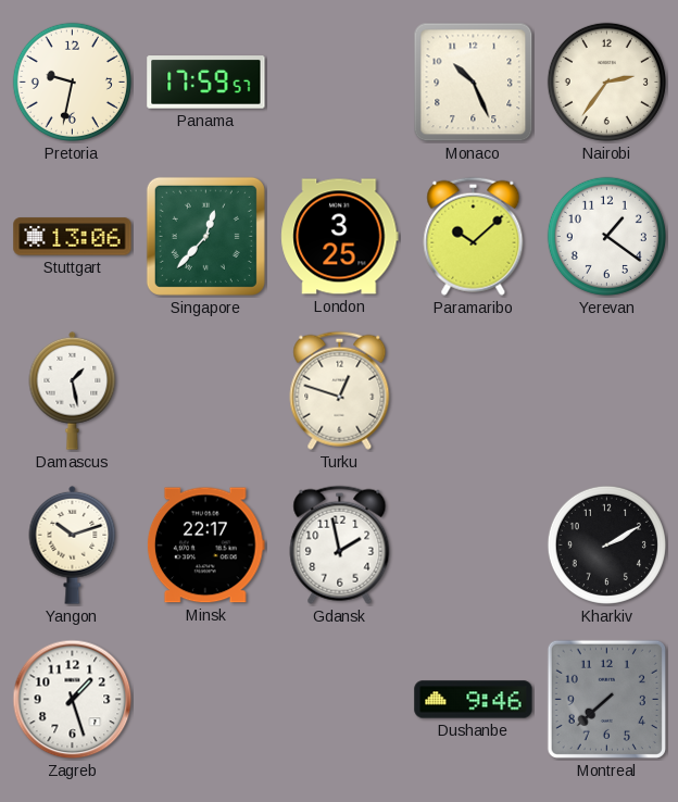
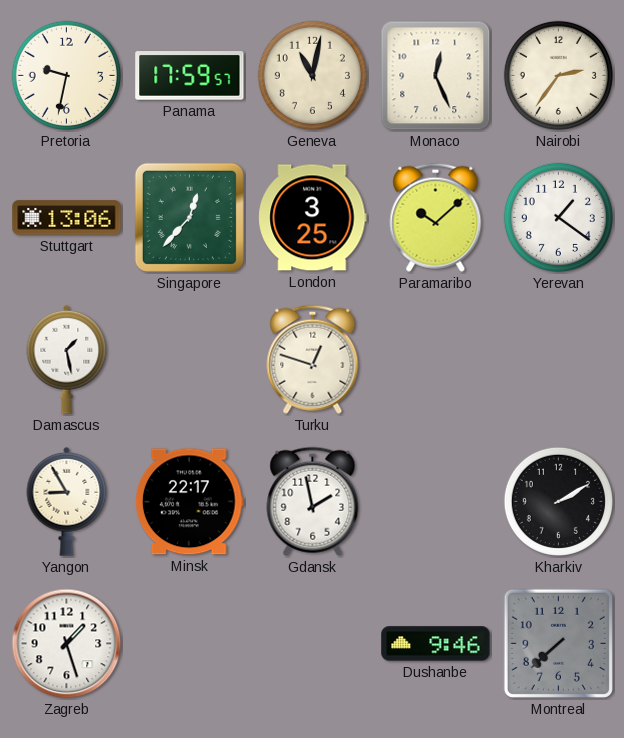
Geneva: none -> 11:02
Monaco: 10:26 -> 12:26
Yangon: 10:12 -> 8:55
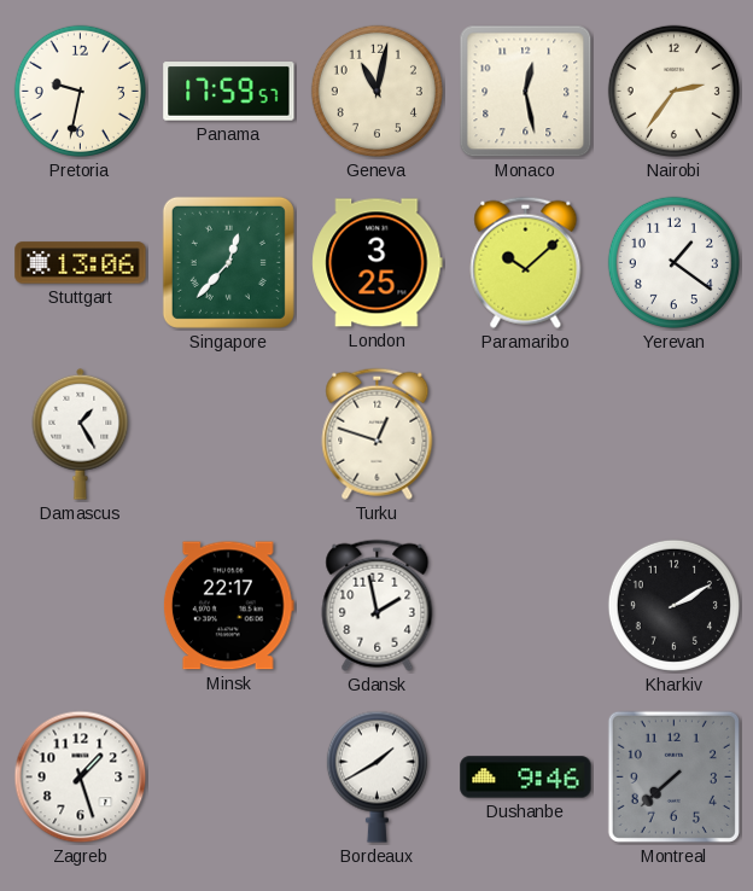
Monaco: 12:26 -> 12:28
Damascus: 1:28 -> 1:25
Yangon: 8:55 -> none
Bordeaux: none -> 1:40
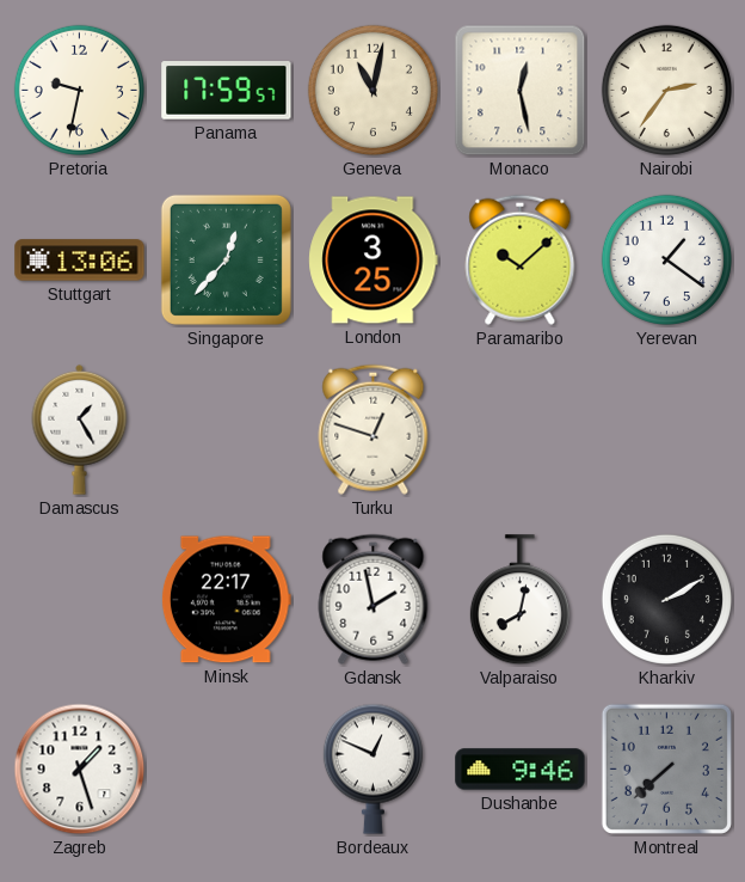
Valparaiso: none -> 8:02
Bordeaux: 1:40 -> 12:49
